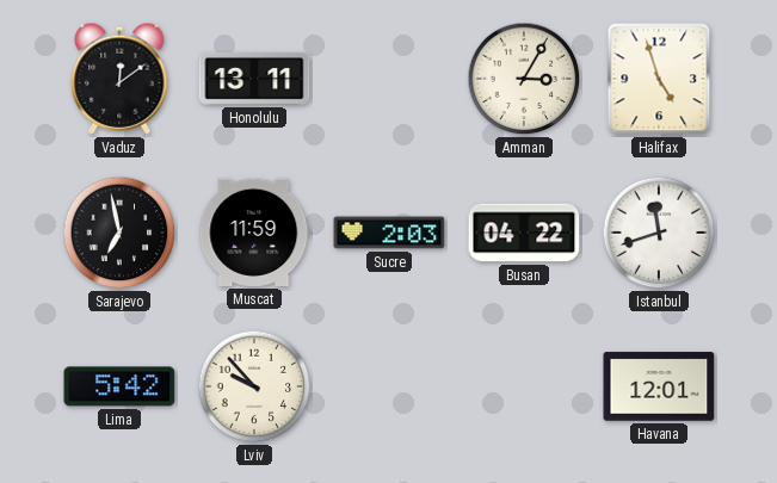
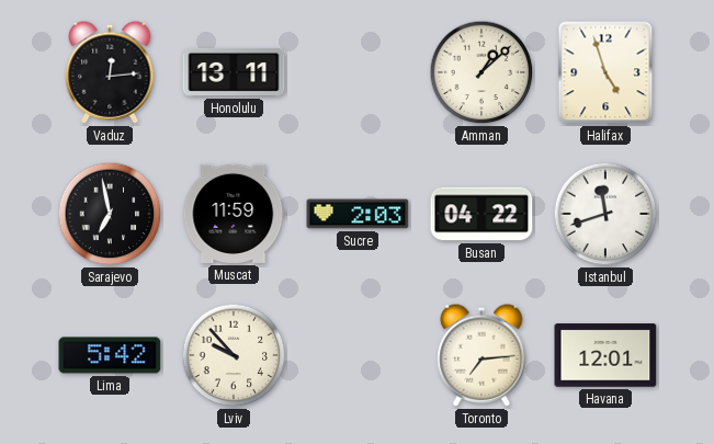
Vaduz: 12:09 -> 12:14
Amman: 3:05 -> 1:08
Toronto: none -> 7:14
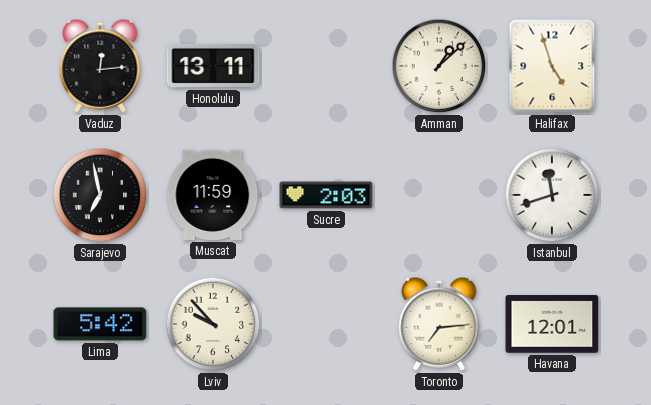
Busan: 04:22 -> none
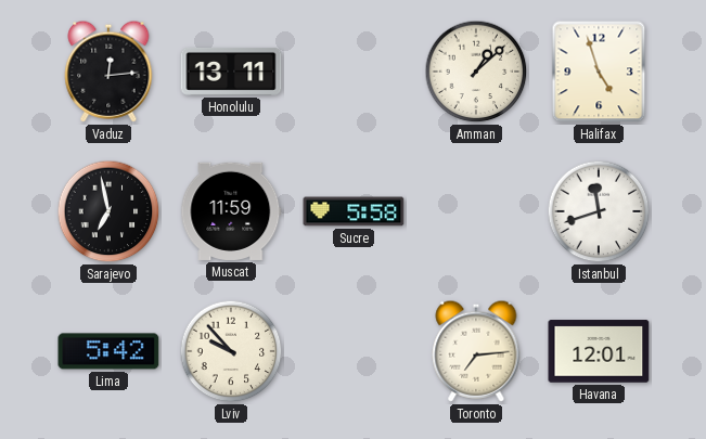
Sucre: 2:03 -> 5:58
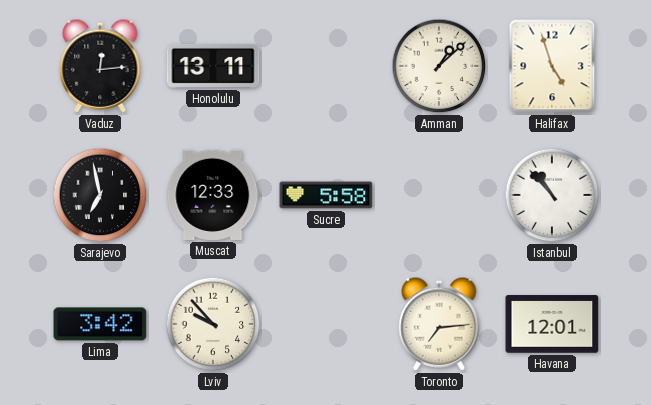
Muscat: 11:59 -> 12:33
Istanbul: 11:42 -> 10:53
Lima: 5:42 -> 3:42
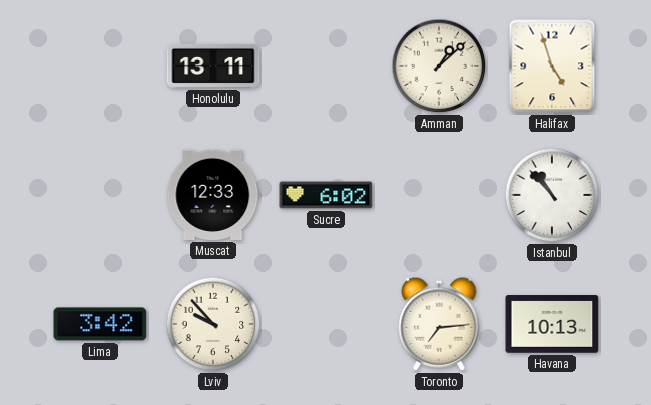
Vaduz: 12:14 -> none
Sarajevo: 6:58 -> none
Sucre: 5:58 -> 6:02
Havana: 12:01 -> 10:13
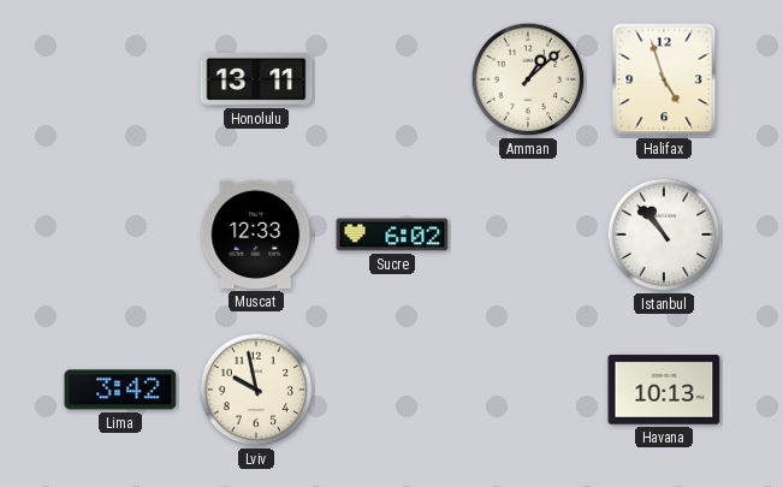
Lviv: 9:53 -> 9:58
Toronto: 7:14 -> none
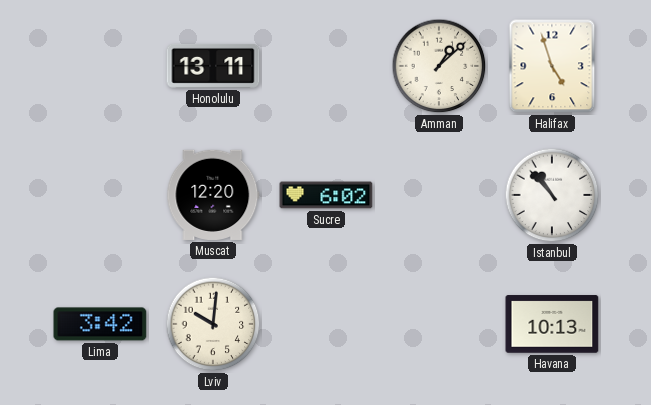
Muscat: 12:33 -> 12:20
Lviv: 9:58 -> 10:01
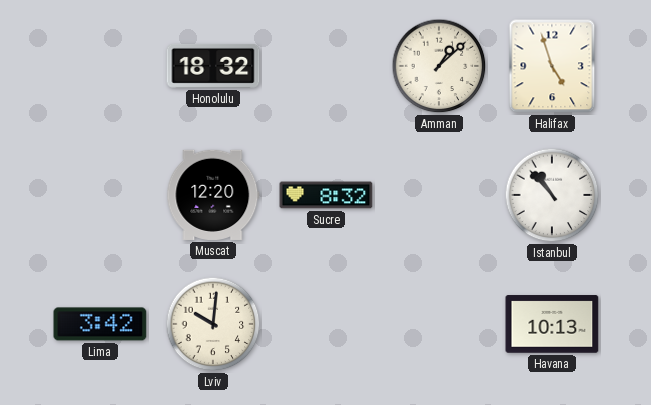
Honolulu: 13:11 -> 18:32
Sucre: 6:02 -> 8:32
